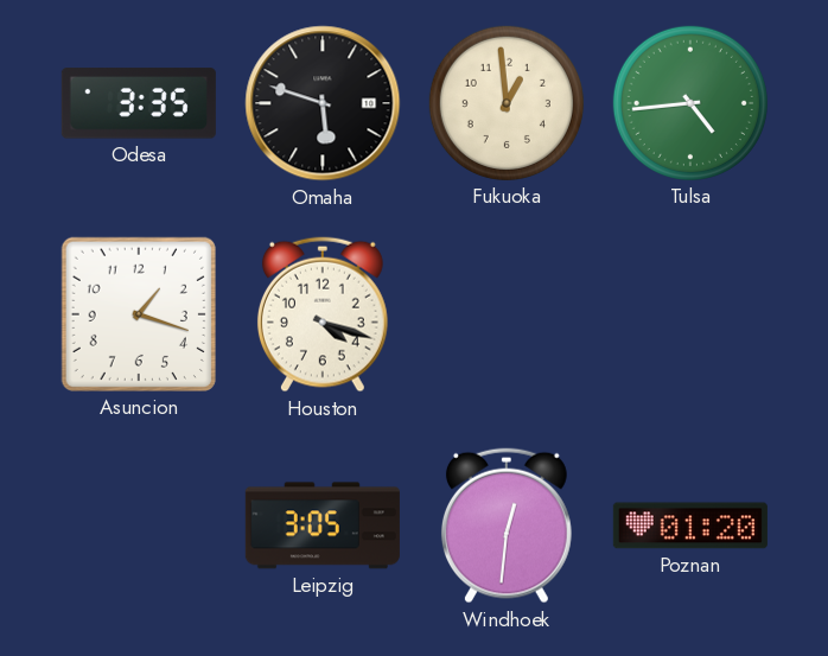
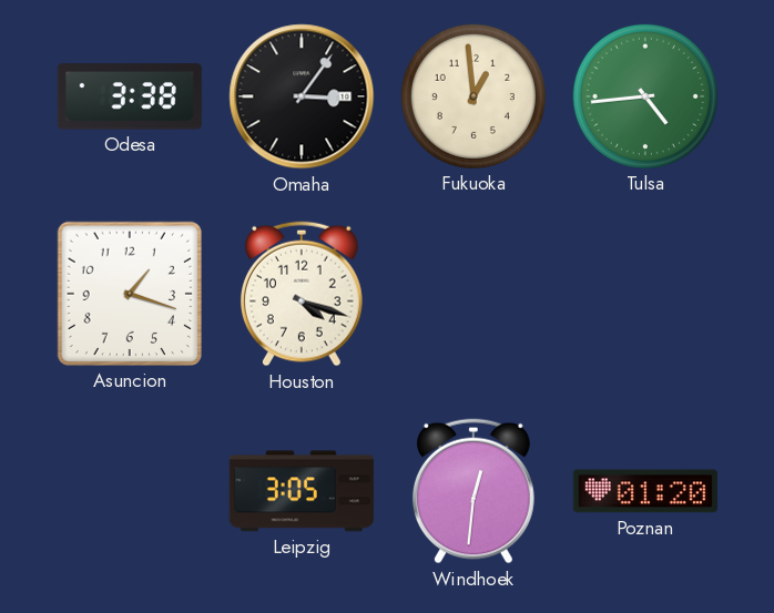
Odesa: 3:35 -> 3:38
Omaha: 5:48 -> 3:06
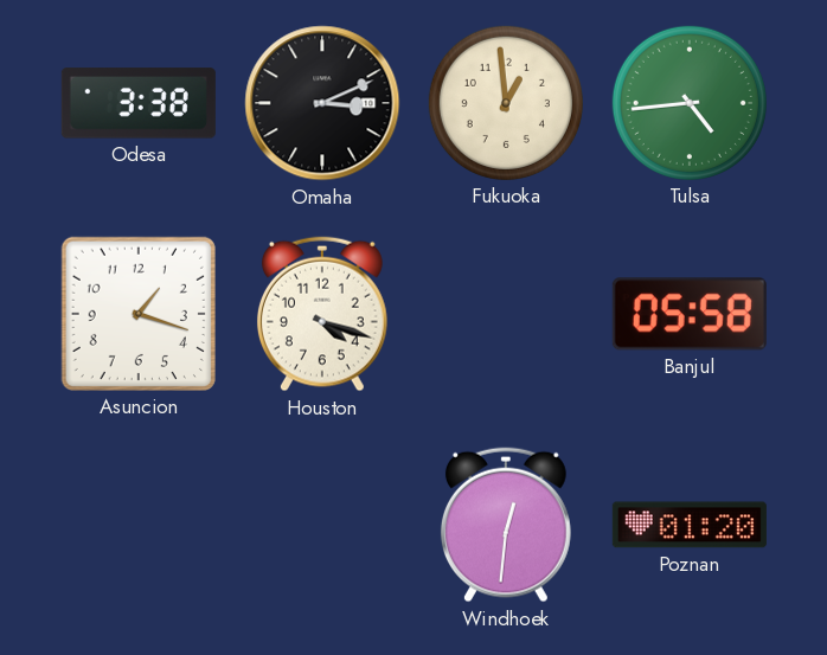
Omaha: 3:06 -> 3:11
Banjul: none -> 05:58
Leipzig: 3:05 -> none
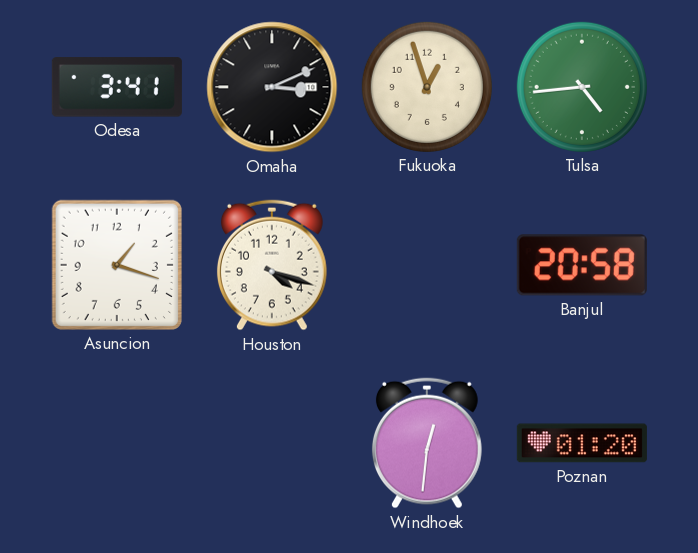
Odesa: 3:38 -> 3:41
Fukuoka: 12:59 -> 12:57
Banjul: 05:58 -> 20:58
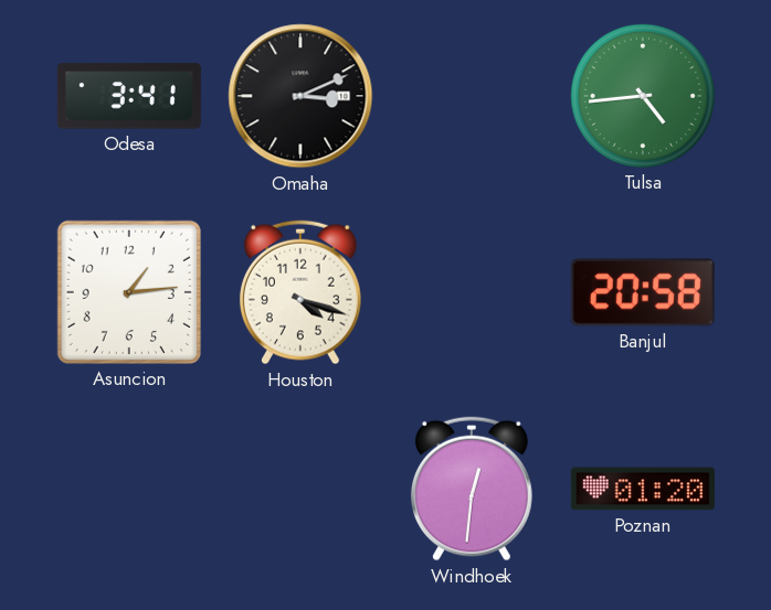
Fukuoka: 12:57 -> none
Asuncion: 1:18 -> 1:14
